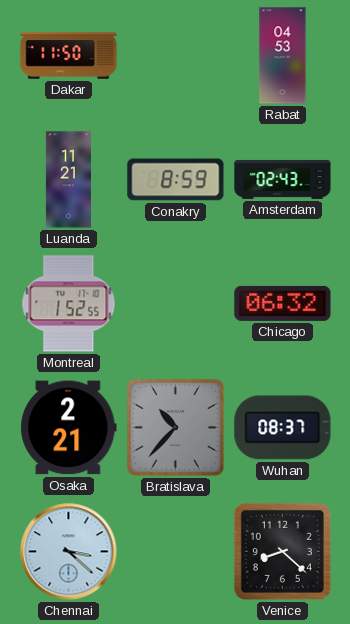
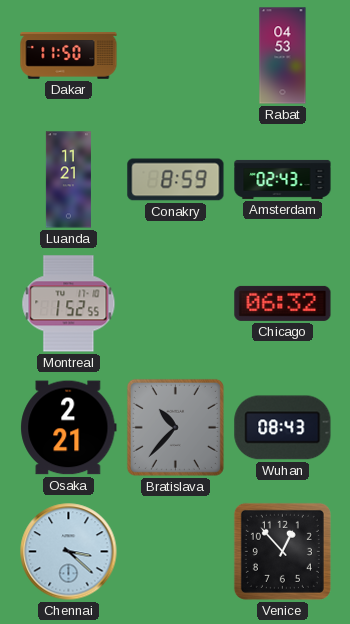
Wuhan: 08:37 -> 08:43
Venice: 8:22 -> 12:53
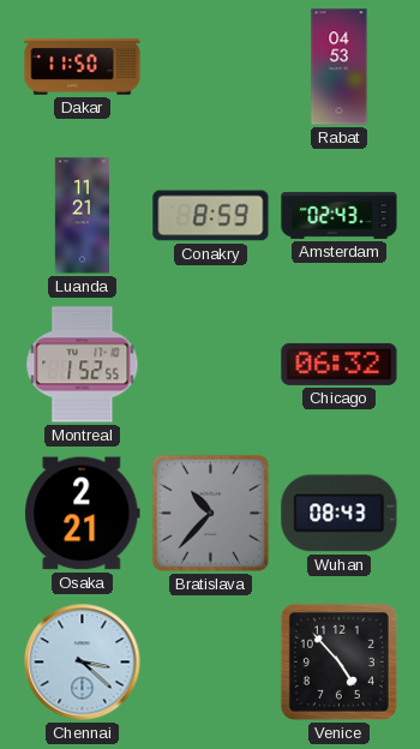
Venice: 12:53 -> 4:53
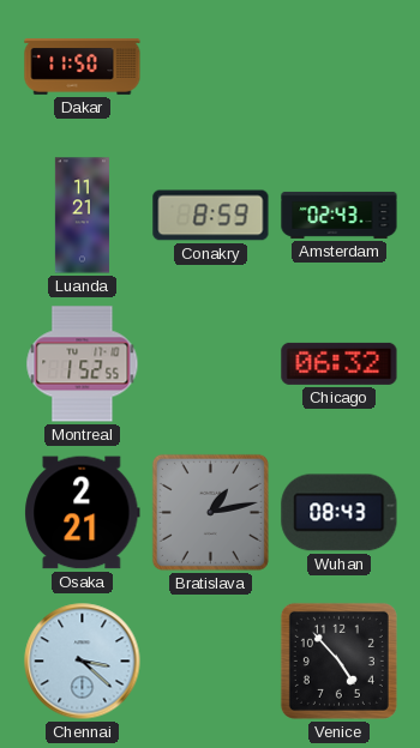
Rabat: 04:53 -> none
Bratislava: 10:37 -> 1:13
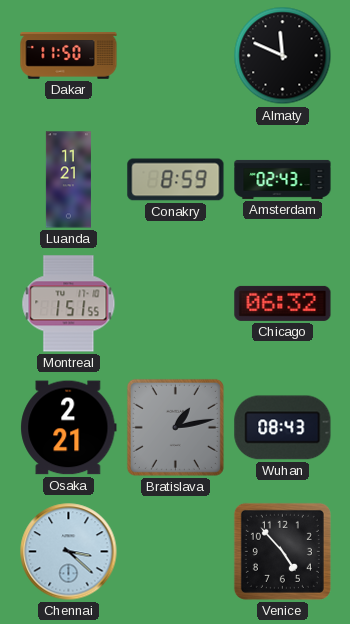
Almaty: none -> 11:49
Montreal: 1:52 -> 1:51
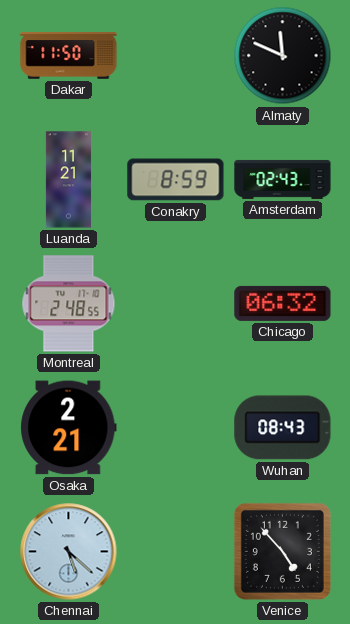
Montreal: 1:51 -> 2:48
Bratislava: 1:13 -> none
Chennai: 3:22 -> 5:22
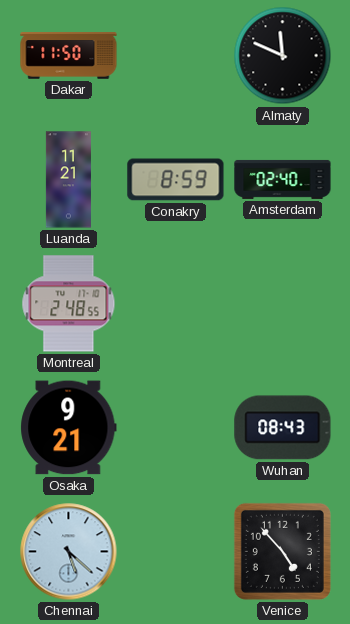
Amsterdam: 02:43 -> 02:40
Chicago: 06:32 -> none
Osaka: 2:21 -> 9:21
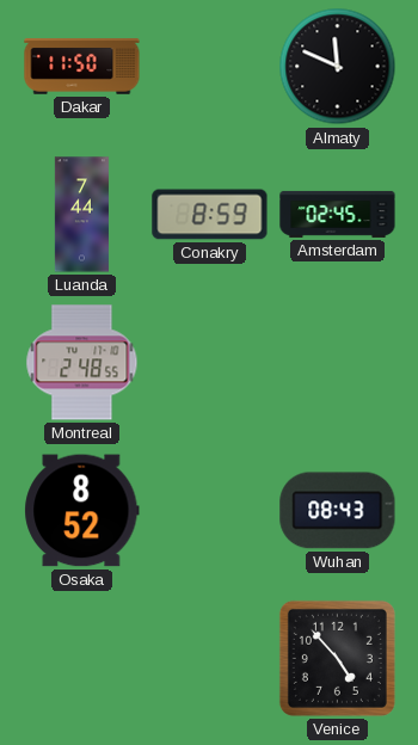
Luanda: 11:21 -> 7:44
Amsterdam: 02:40 -> 02:45
Osaka: 9:21 -> 8:52
Chennai: 5:22 -> none
